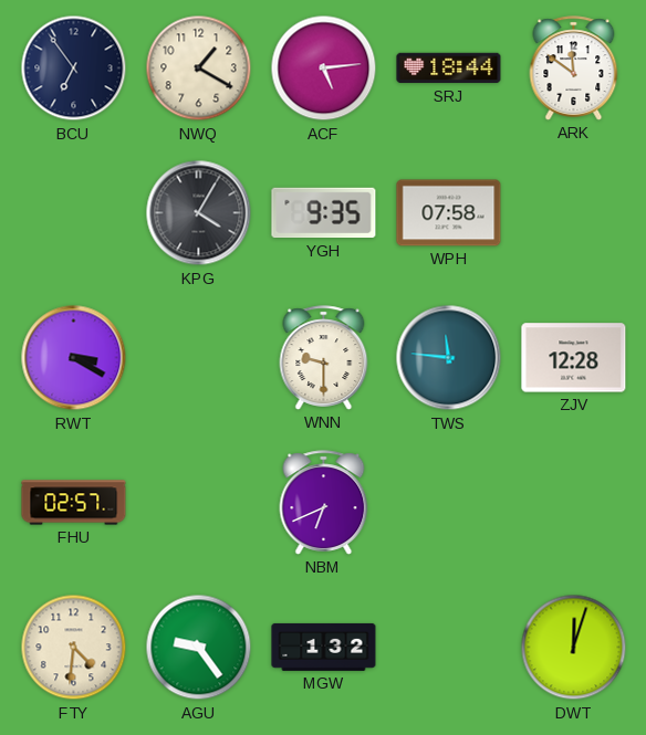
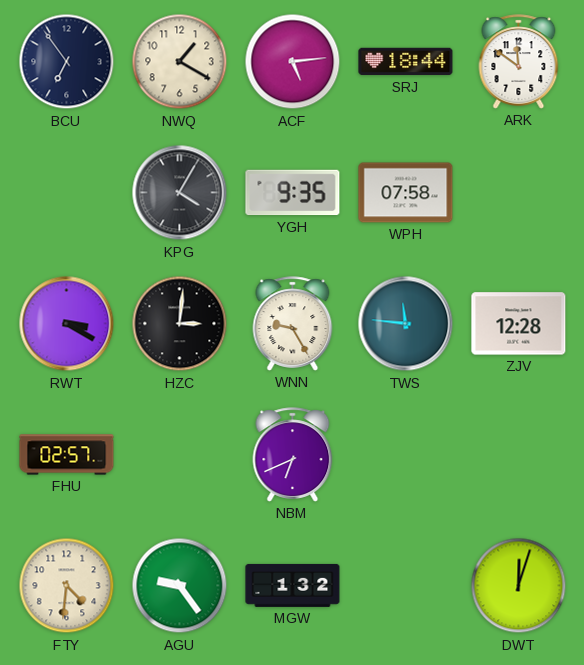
HZC: none -> 3:01
WNN: 9:30 -> 9:25
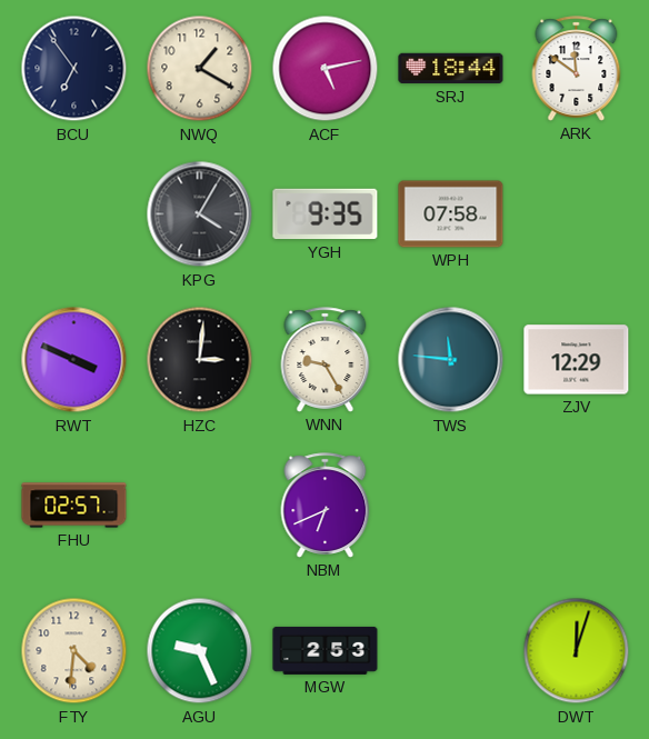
ACF: 5:14 -> 5:13
RWT: 3:20 -> 3:49
ZJV: 12:28 -> 12:29
AGU: 9:24 -> 9:26
MGW: 1:32 -> 2:53
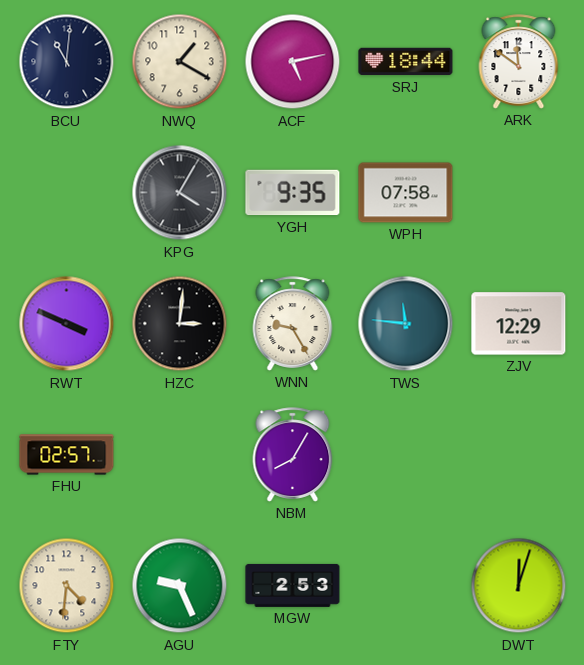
BCU: 6:54 -> 11:01
NBM: 6:41 -> 8:05
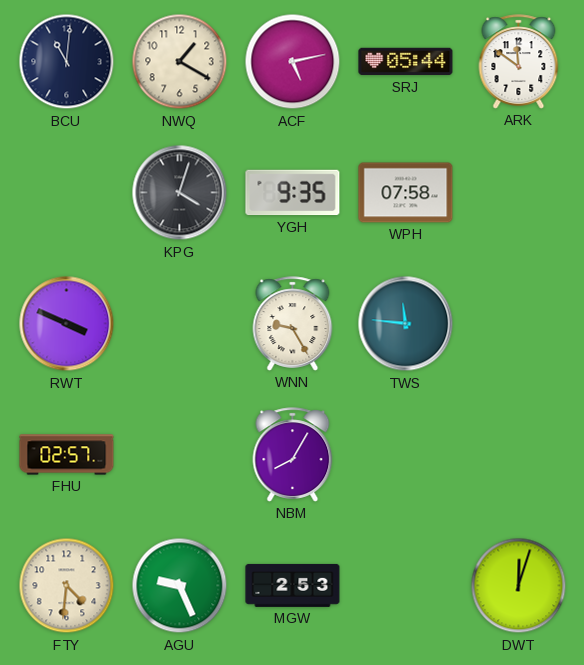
SRJ: 18:44 -> 05:44
KPG: 4:05 -> 4:03
HZC: 3:01 -> none
ZJV: 12:29 -> none
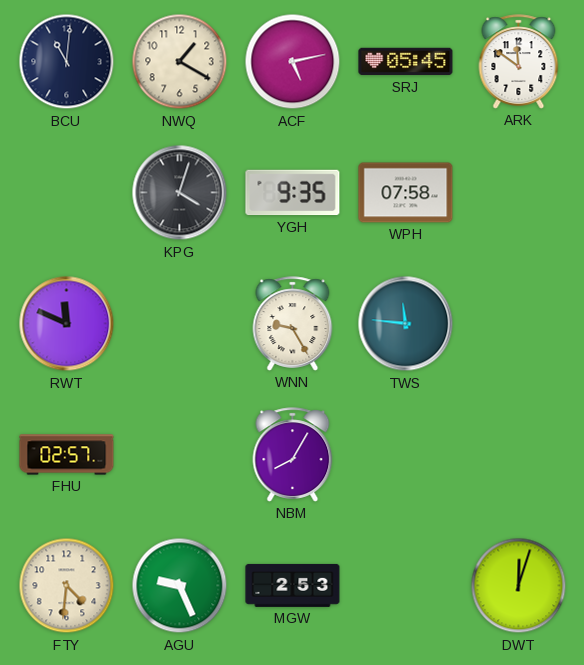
SRJ: 05:44 -> 05:45
RWT: 3:49 -> 11:49
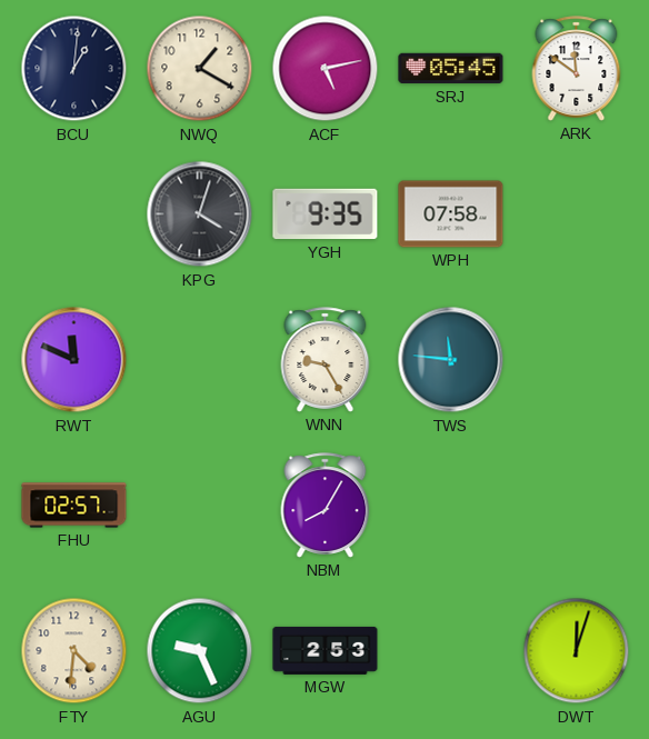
BCU: 11:01 -> 1:01
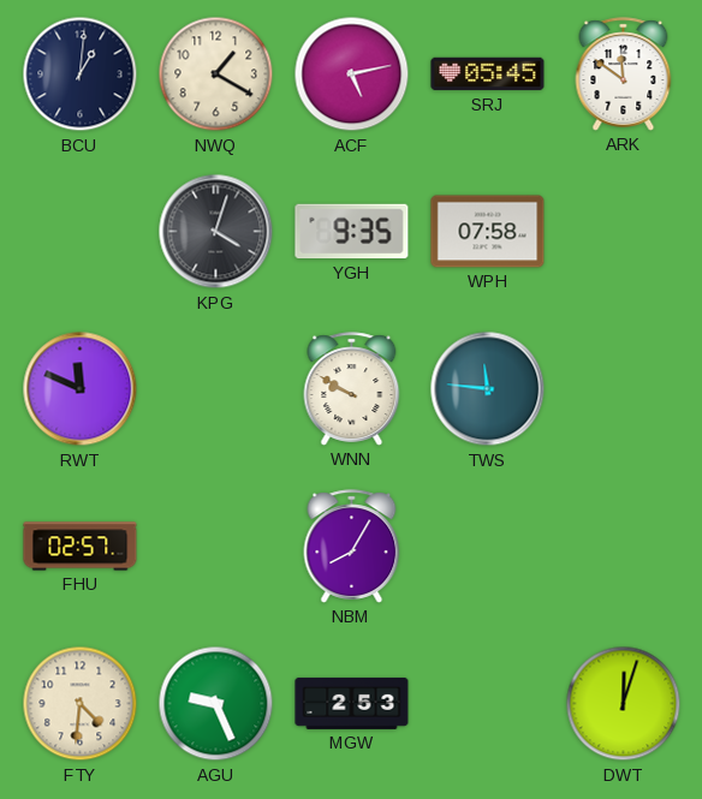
WNN: 9:25 -> 9:50
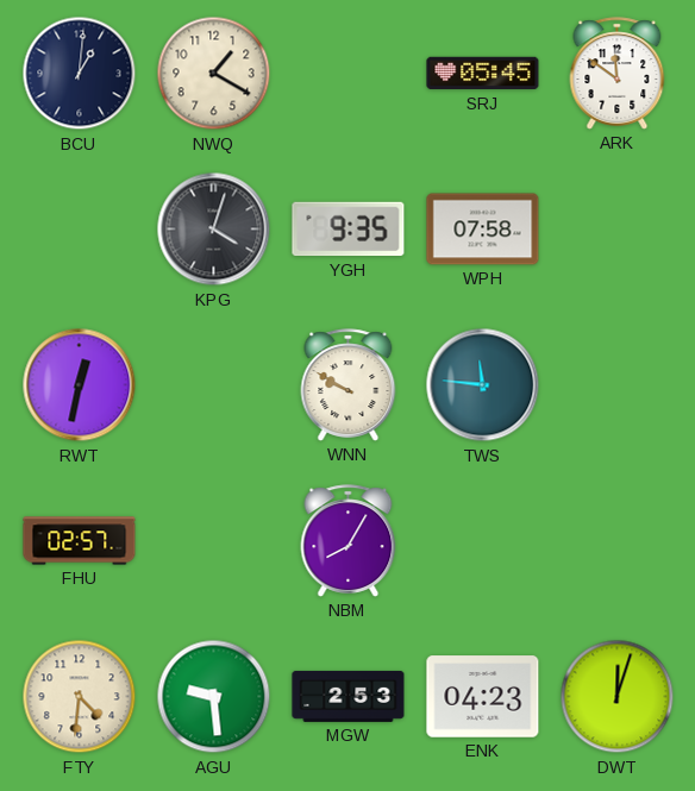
ACF: 5:13 -> none
RWT: 11:49 -> 12:32
AGU: 9:26 -> 9:29
ENK: none -> 04:23
